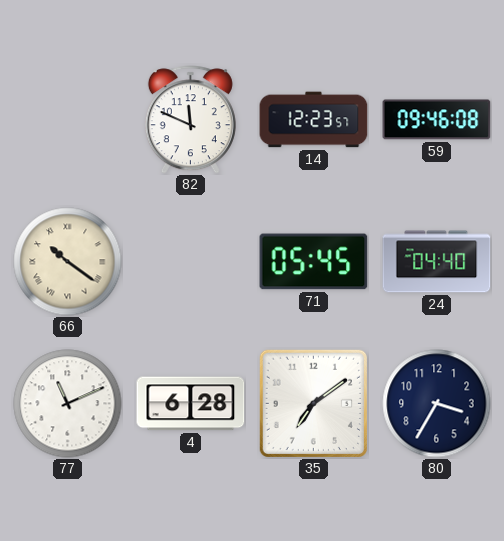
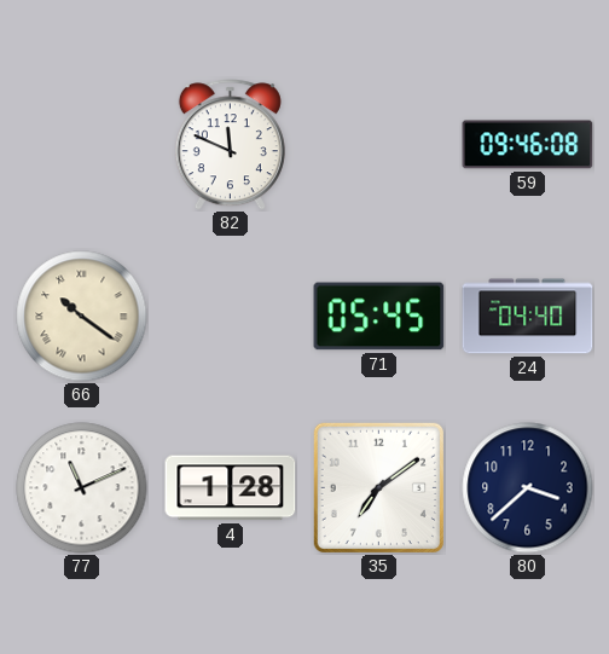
14: 12:23 -> none
4: 6:28 -> 1:28
80: 3:35 -> 3:38
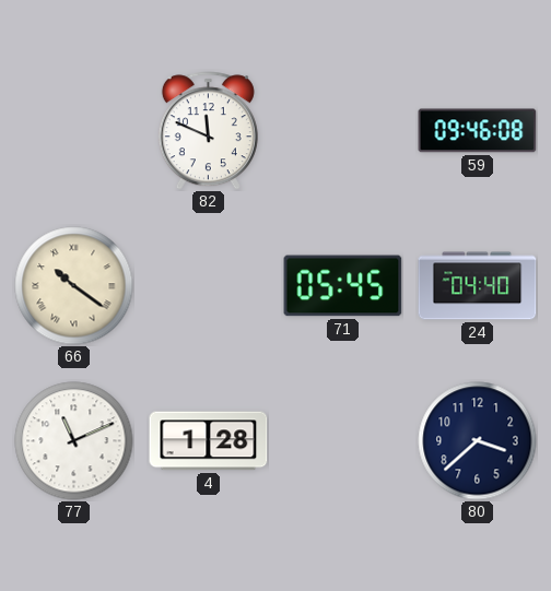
35: 7:09 -> none
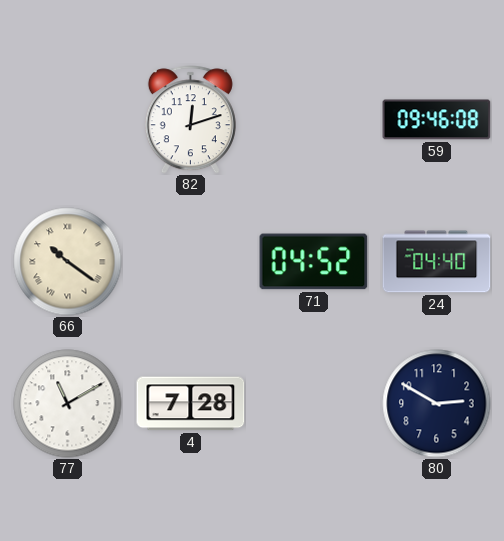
82: 11:49 -> 12:12
71: 05:45 -> 04:52
77: 11:11 -> 11:10
4: 1:28 -> 7:28
80: 3:38 -> 2:50
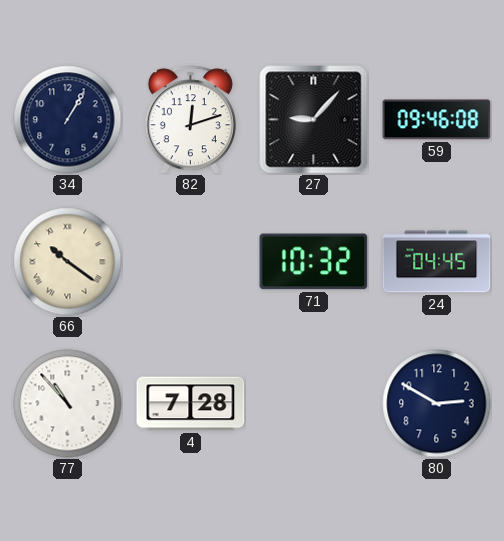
34: none -> 1:05
27: none -> 9:07
71: 04:52 -> 10:32
24: 04:40 -> 04:45
77: 11:10 -> 10:53
